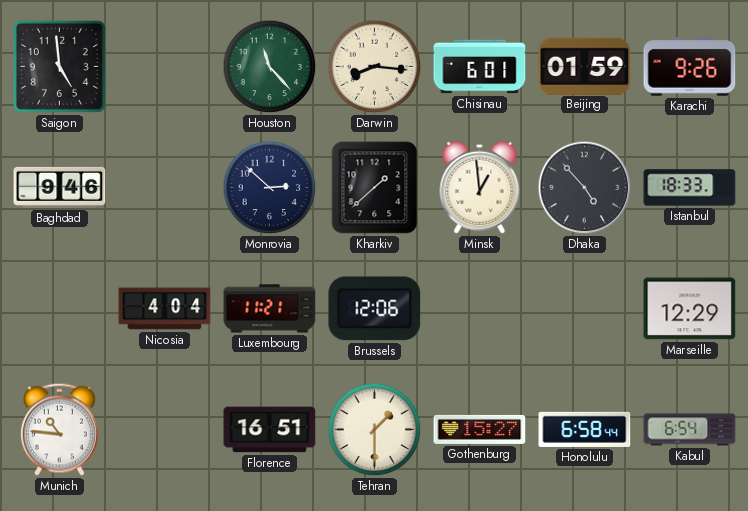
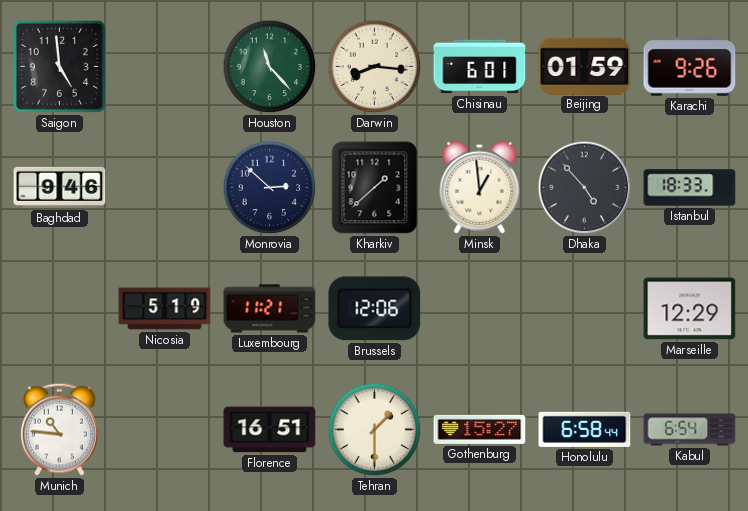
Nicosia: 4:04 -> 5:19
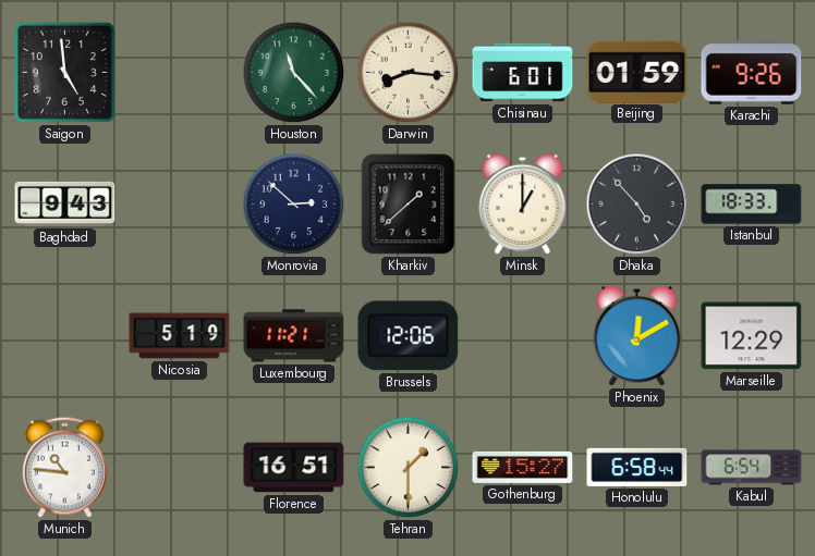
Baghdad: 9:46 -> 9:43
Minsk: 12:59 -> 1:00
Phoenix: none -> 12:10
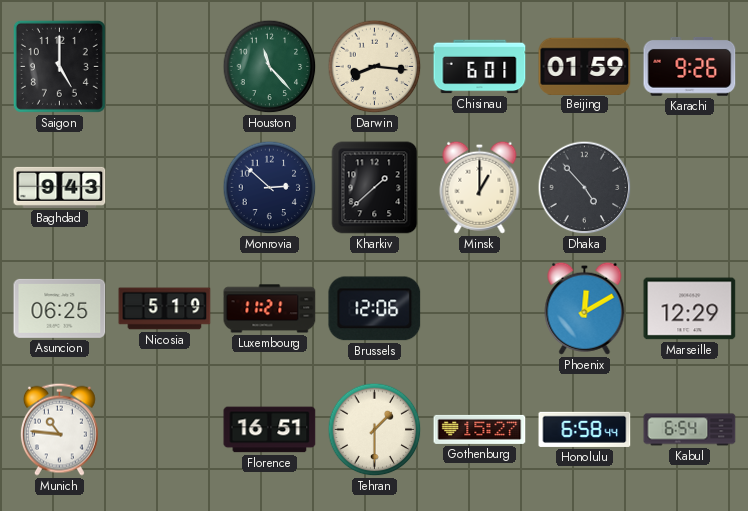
Saigon: 4:59 -> 5:00
Istanbul: 18:33 -> none
Asuncion: none -> 06:25
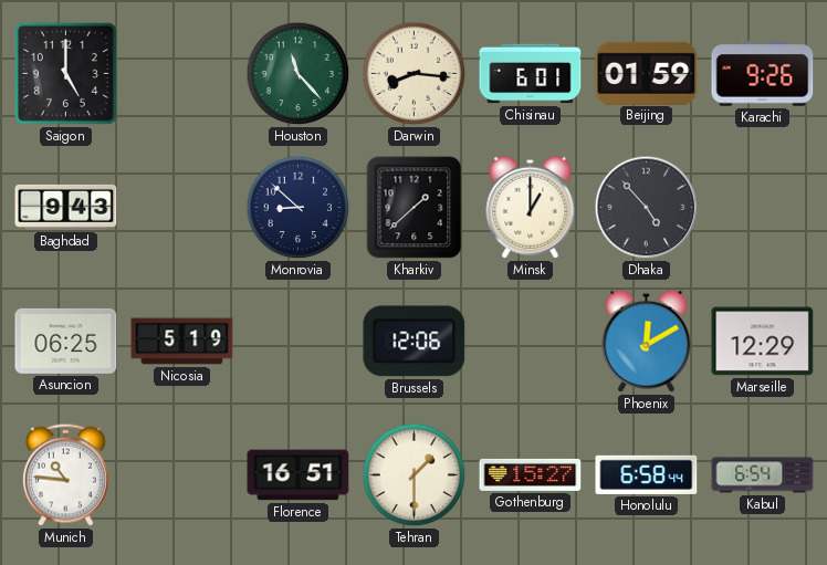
Monrovia: 2:52 -> 8:52
Luxembourg: 11:21 -> none
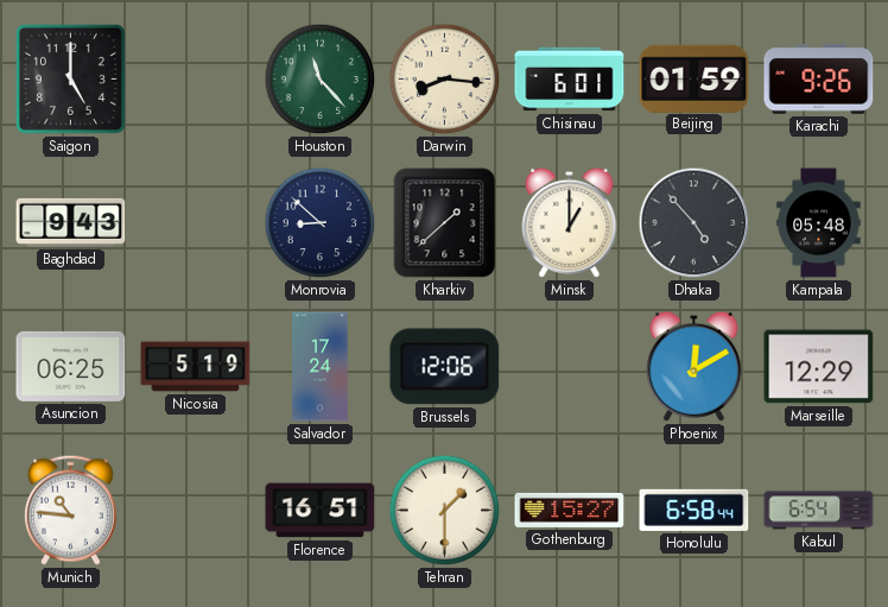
Kampala: none -> 05:48
Salvador: none -> 17:24
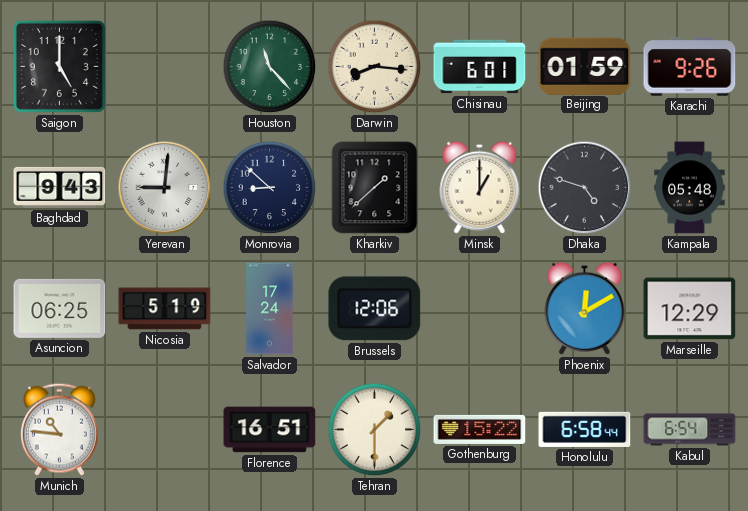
Yerevan: none -> 9:01
Dhaka: 4:53 -> 4:48
Gothenburg: 15:27 -> 15:22
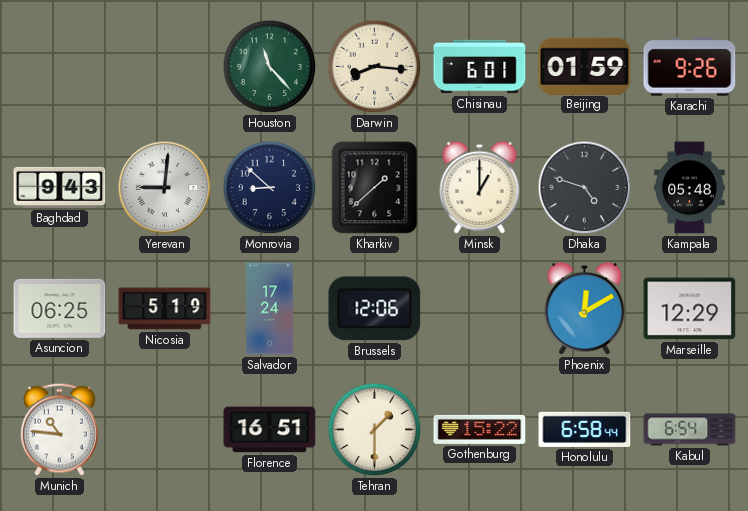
Saigon: 5:00 -> none
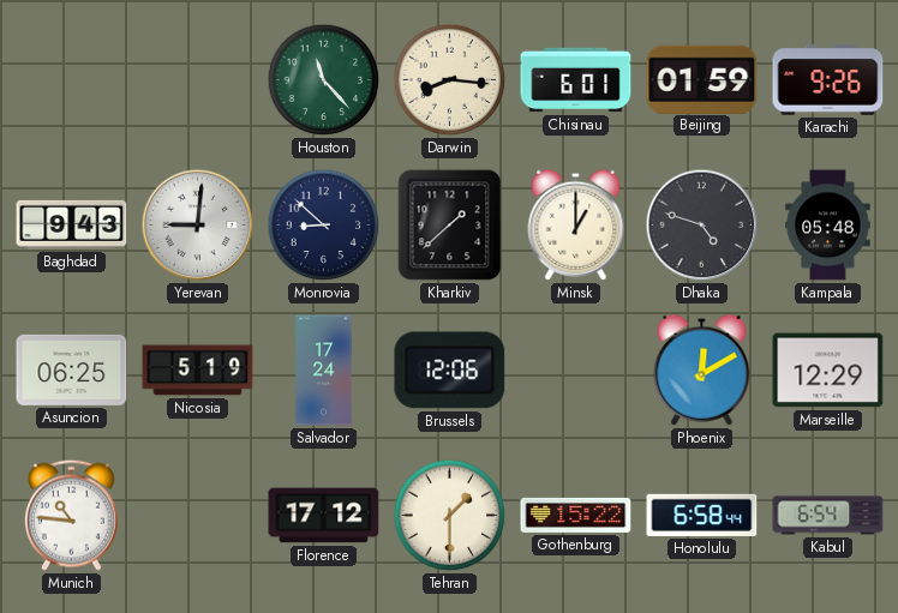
Florence: 16:51 -> 17:12
